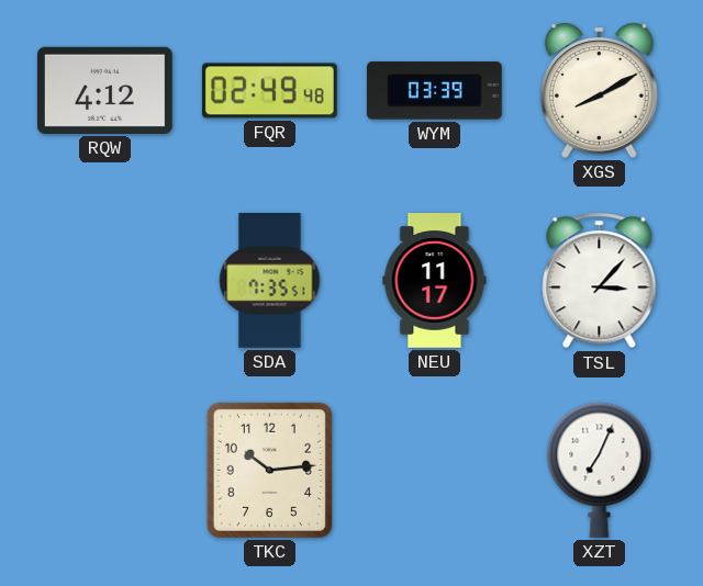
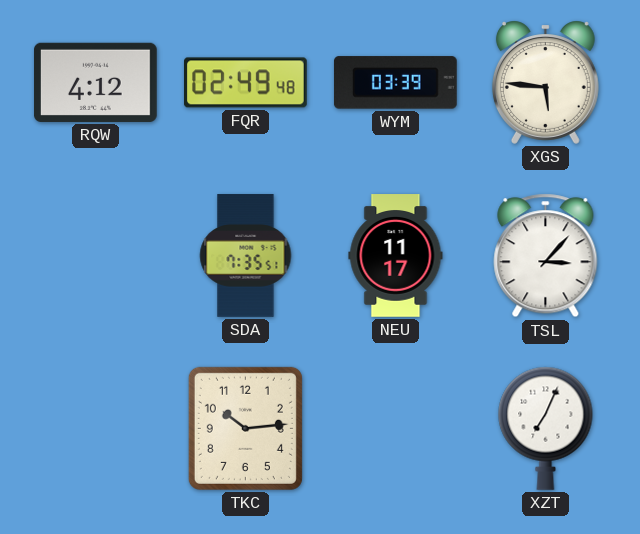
XGS: 8:10 -> 5:46
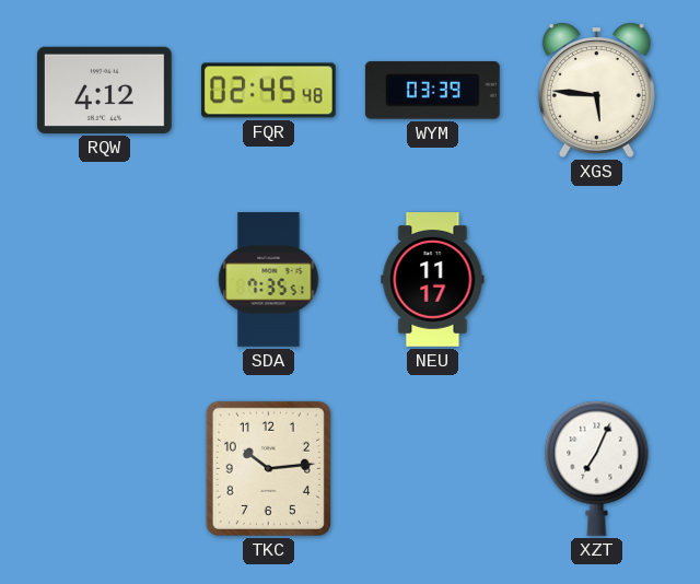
FQR: 02:49 -> 02:45
TSL: 3:07 -> none
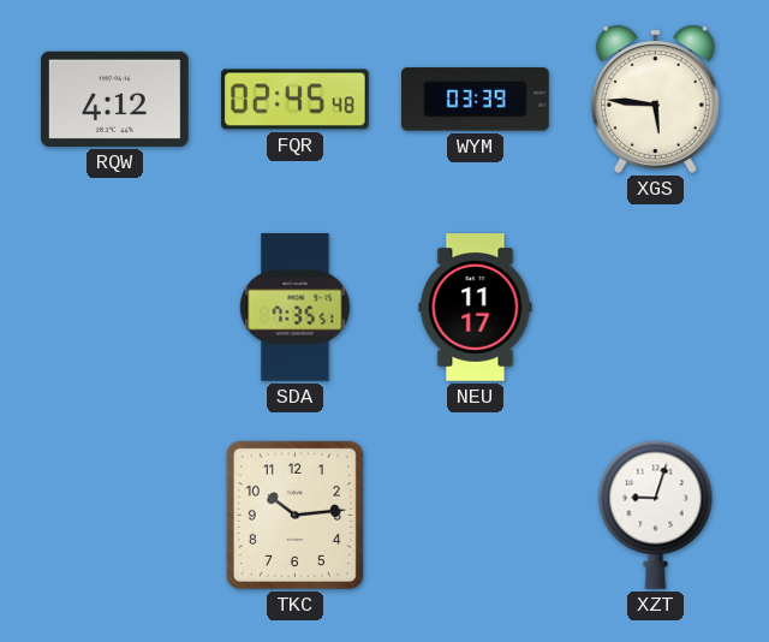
XZT: 7:04 -> 9:03
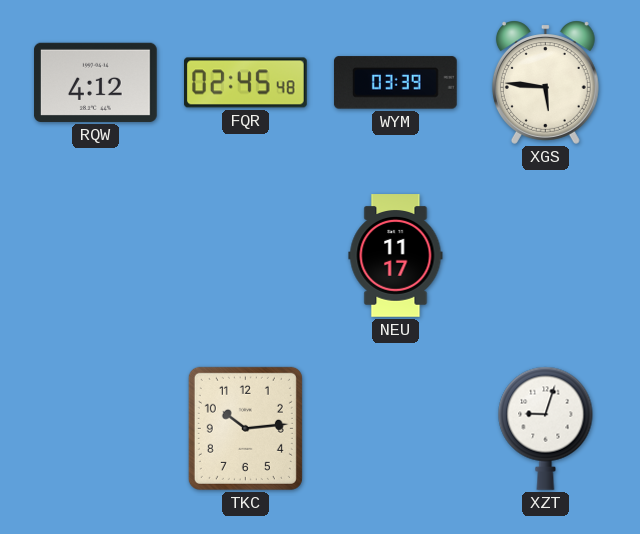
SDA: 7:35 -> none
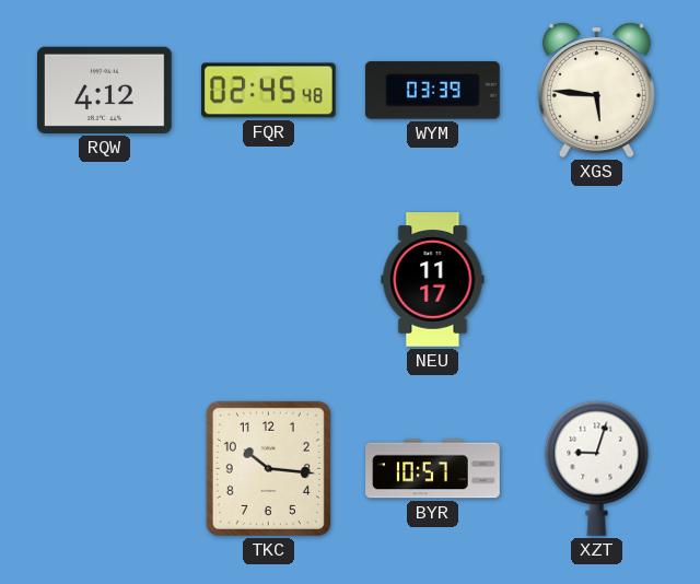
TKC: 10:14 -> 10:16
BYR: none -> 10:57
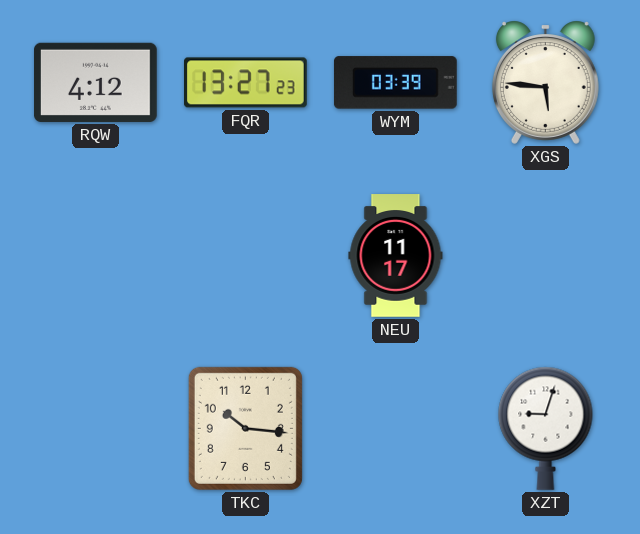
FQR: 02:45 -> 13:27
BYR: 10:57 -> none
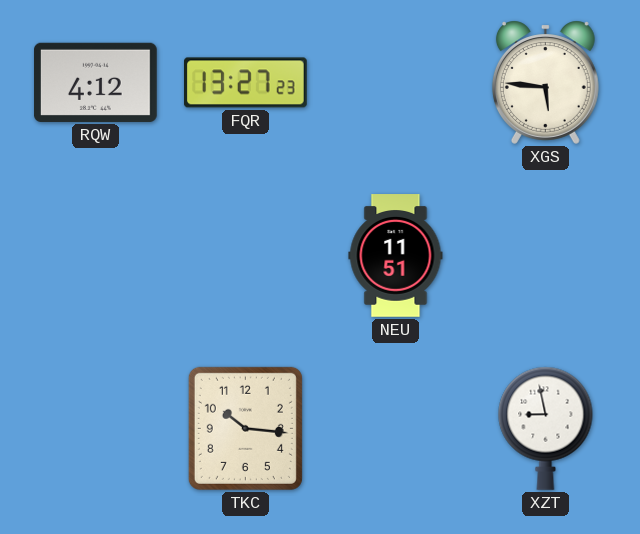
WYM: 03:39 -> none
NEU: 11:17 -> 11:51
XZT: 9:03 -> 8:58
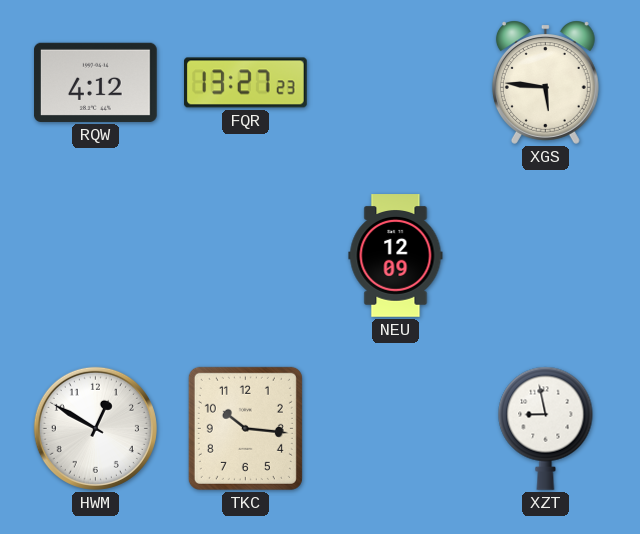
NEU: 11:51 -> 12:09
HWM: none -> 12:50
